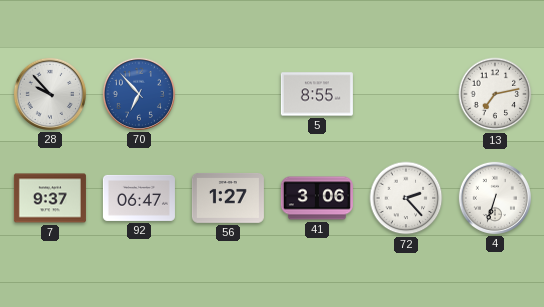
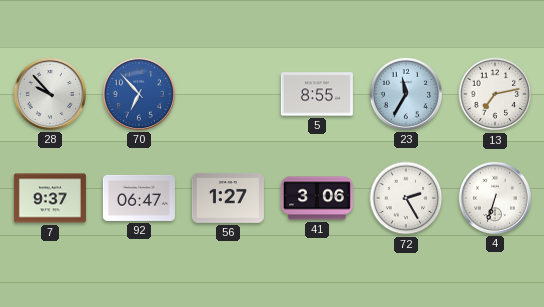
23: none -> 11:35
72: 2:23 -> 2:25
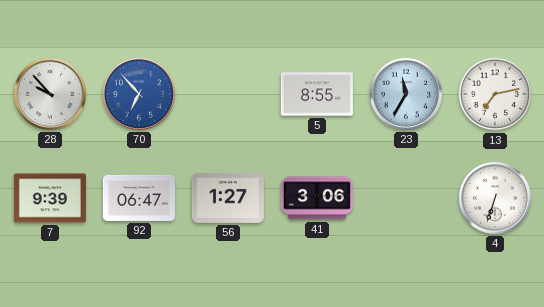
7: 9:37 -> 9:39
72: 2:25 -> none
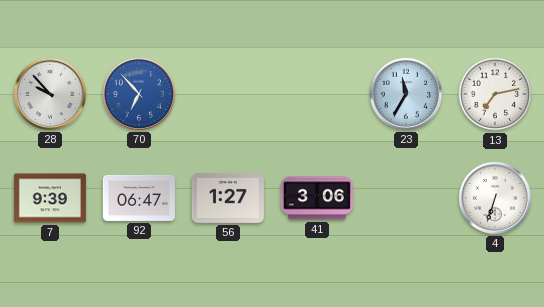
5: 8:55 -> none
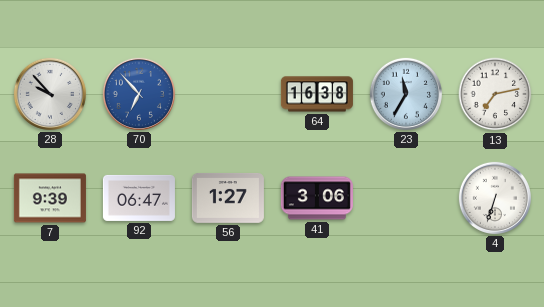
64: none -> 16:38
